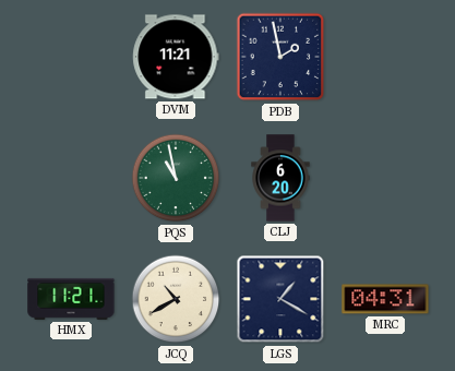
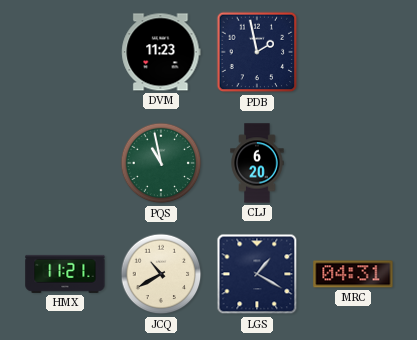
DVM: 11:21 -> 11:23
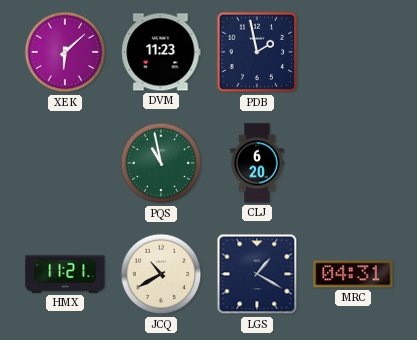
XEK: none -> 6:08
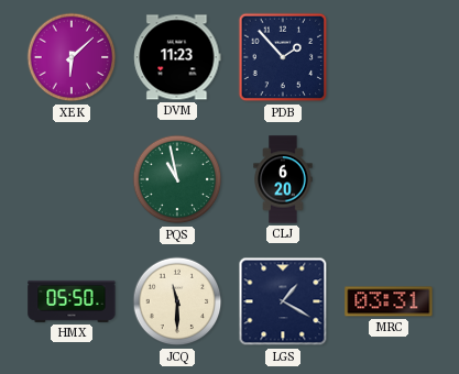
PDB: 1:58 -> 1:53
HMX: 11:21 -> 05:50
JCQ: 10:40 -> 11:30
MRC: 04:31 -> 03:31
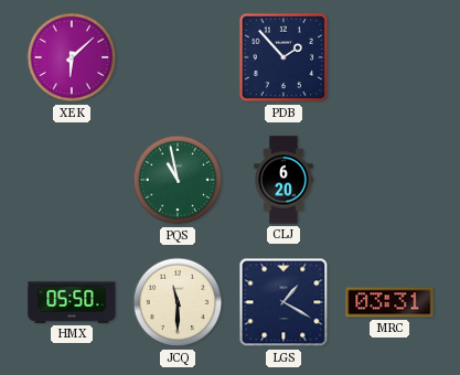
DVM: 11:23 -> none
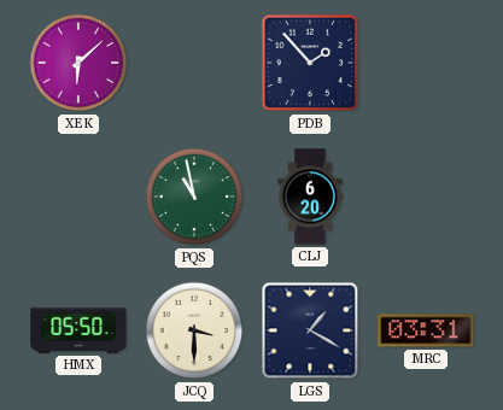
JCQ: 11:30 -> 3:30
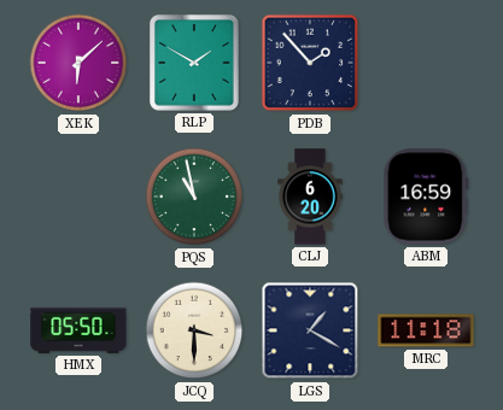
RLP: none -> 1:50
ABM: none -> 16:59
MRC: 03:31 -> 11:18
